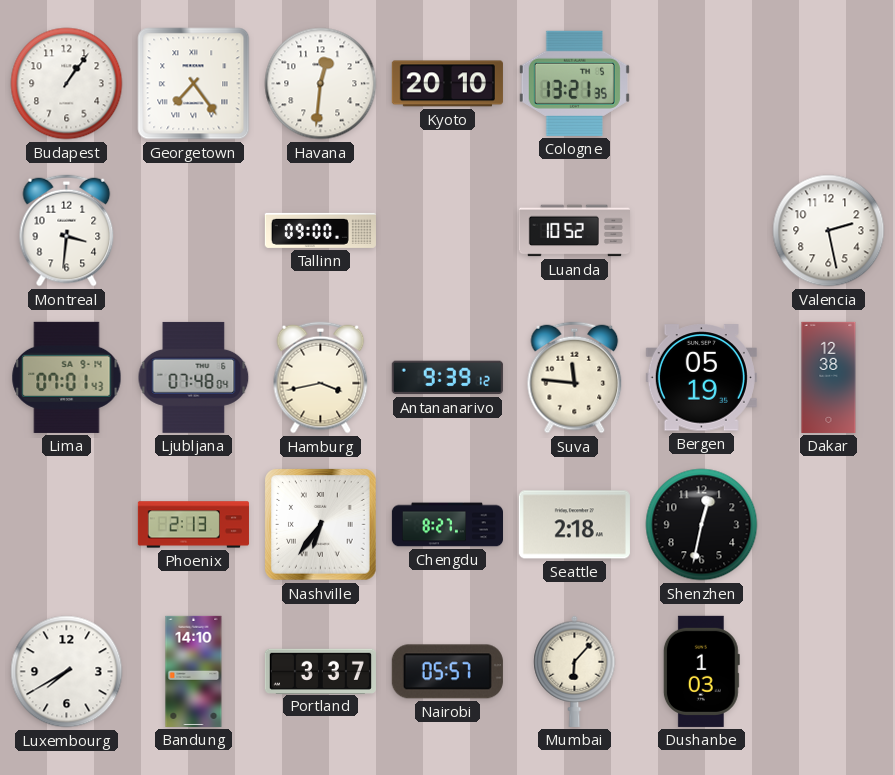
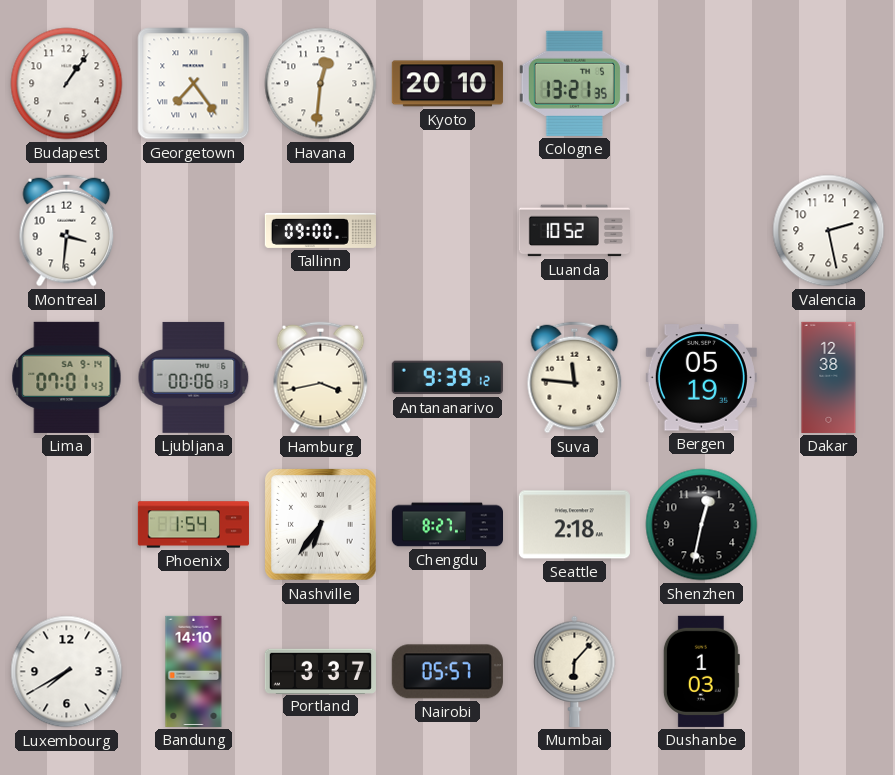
Ljubljana: 07:48 -> 00:06
Phoenix: 2:13 -> 1:54
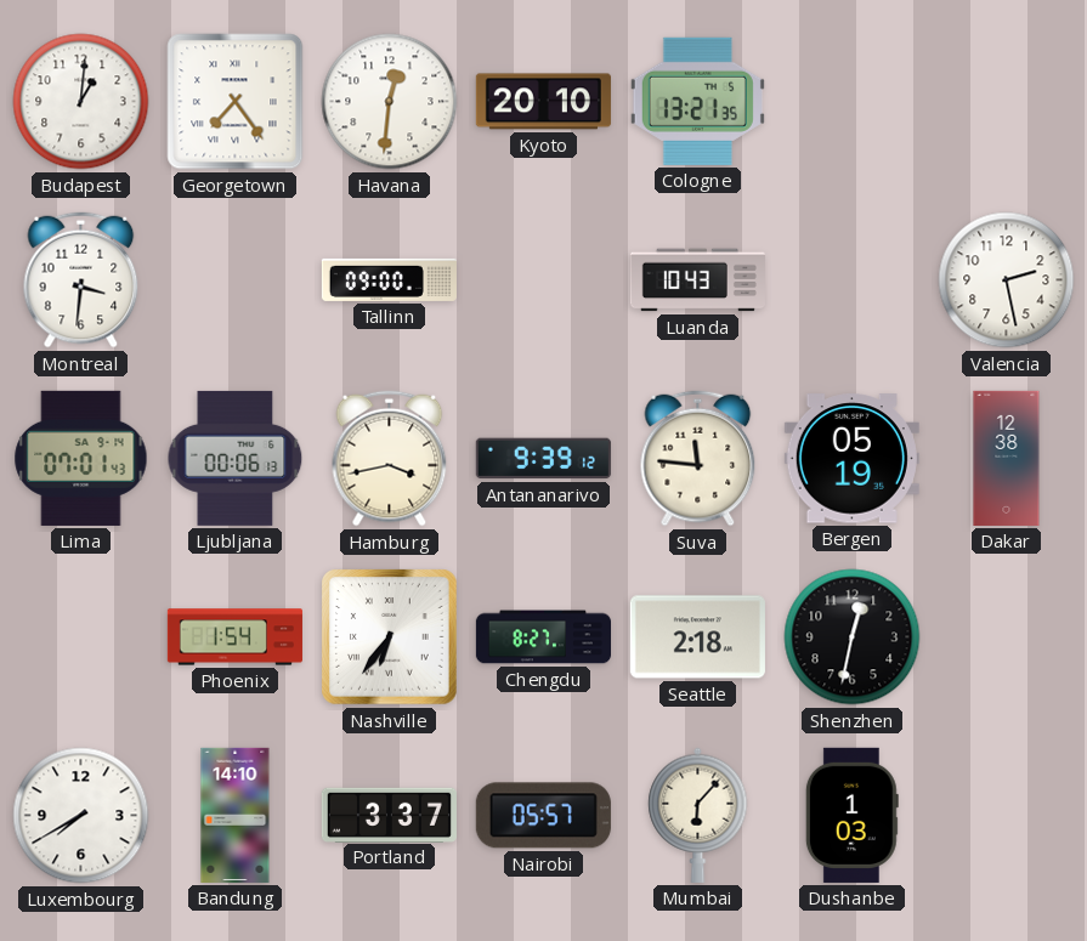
Budapest: 1:06 -> 1:01
Luanda: 10:52 -> 10:43
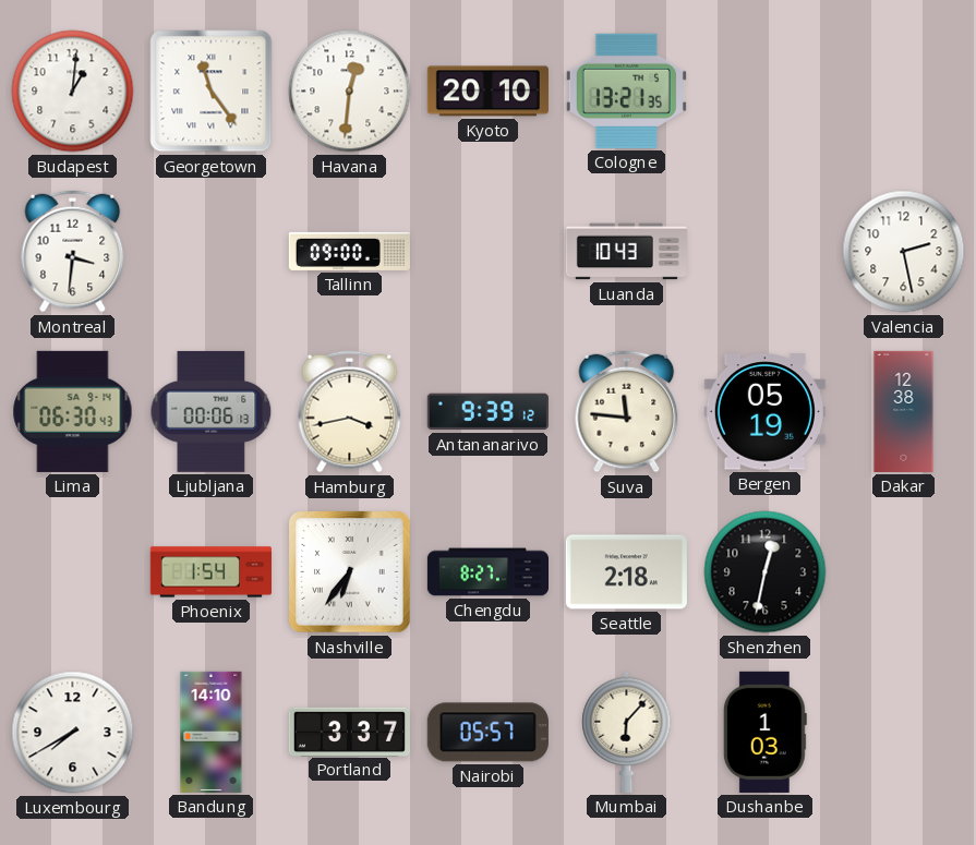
Georgetown: 7:24 -> 11:24
Lima: 07:01 -> 06:30
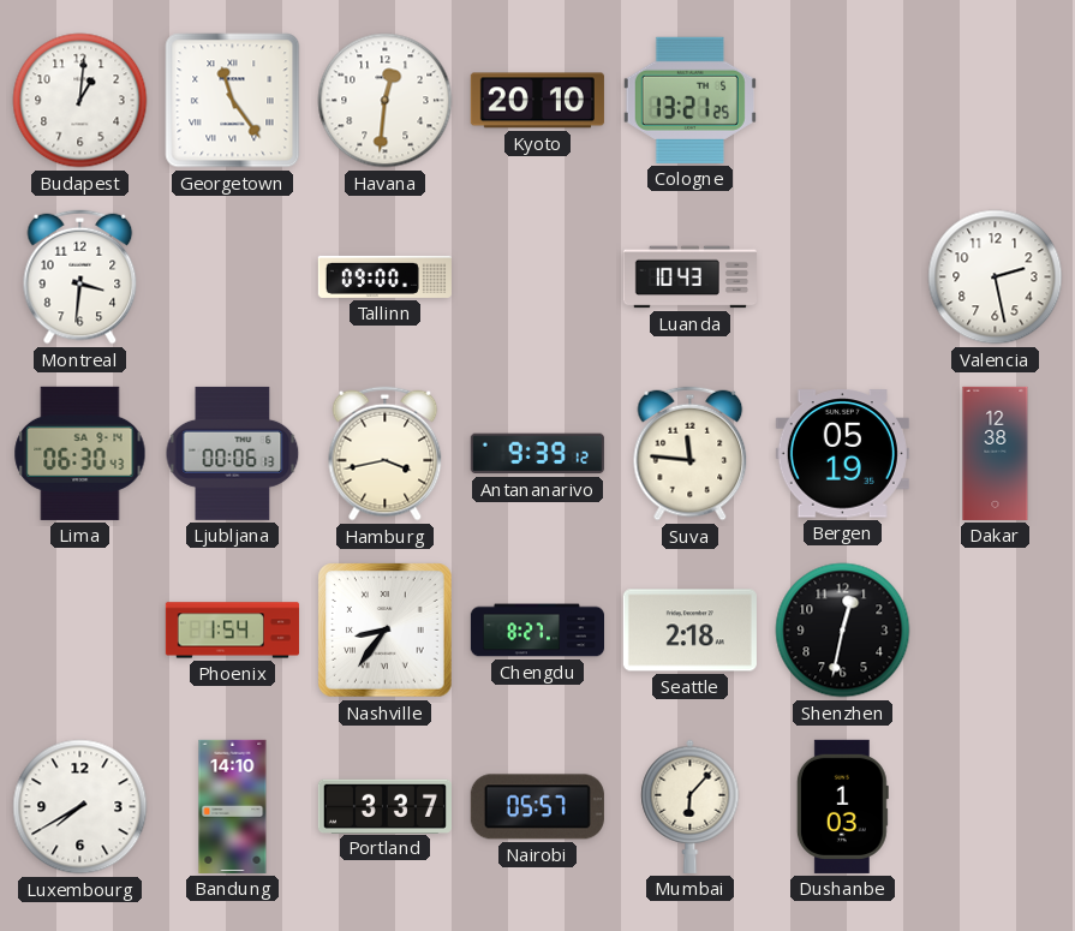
Cologne: 13:21:35 -> 13:21:25
Nashville: 6:36 -> 8:36
